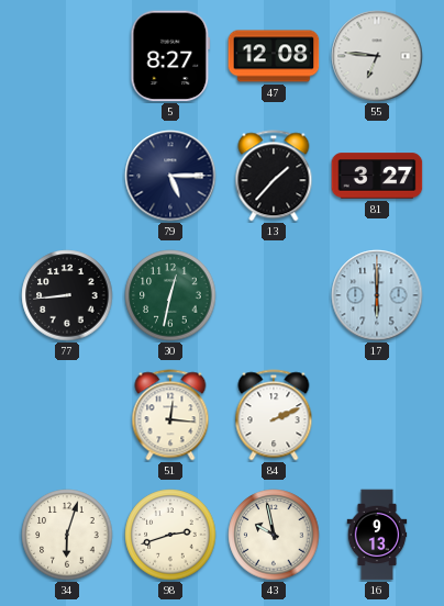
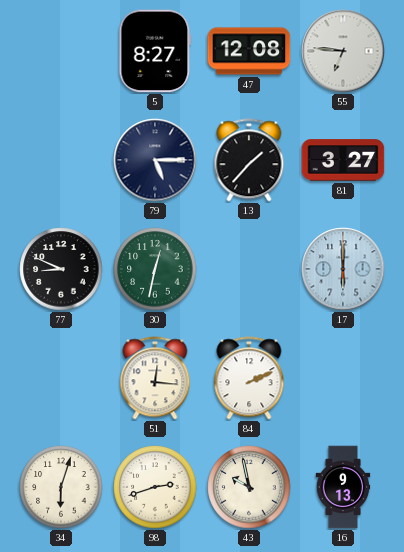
77: 8:44 -> 8:49
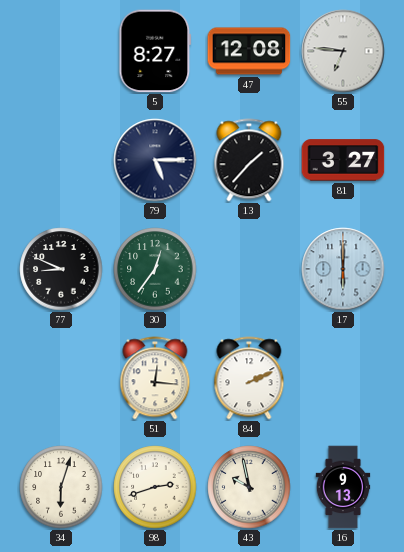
30: 12:32 -> 12:36
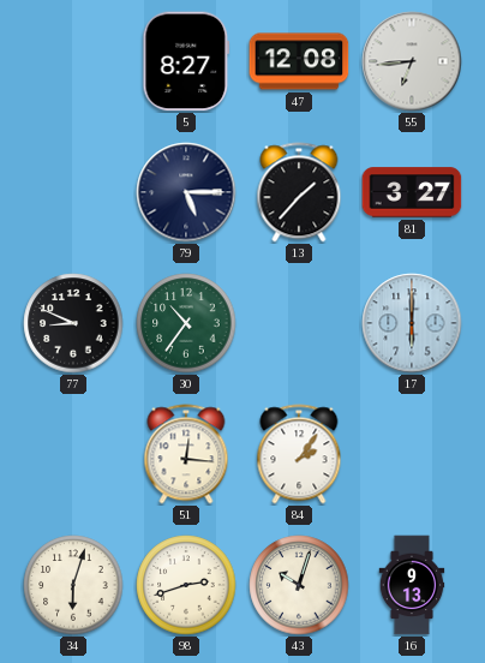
55: 6:46 -> 6:44
30: 12:36 -> 10:36
84: 2:11 -> 2:06
43: 9:58 -> 10:03
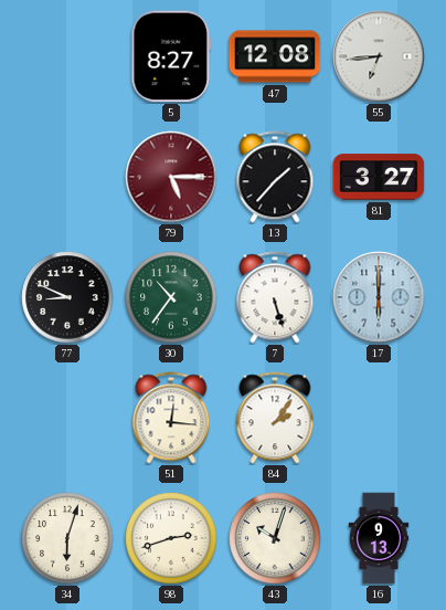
79 dial: navy -> burgundy
7: none -> 5:27
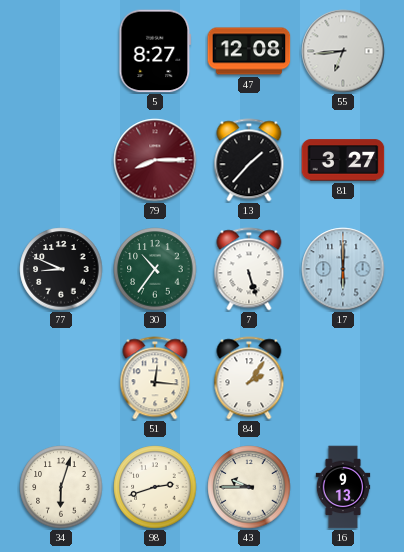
79: 5:15 -> 8:15
43: 10:03 -> 9:45
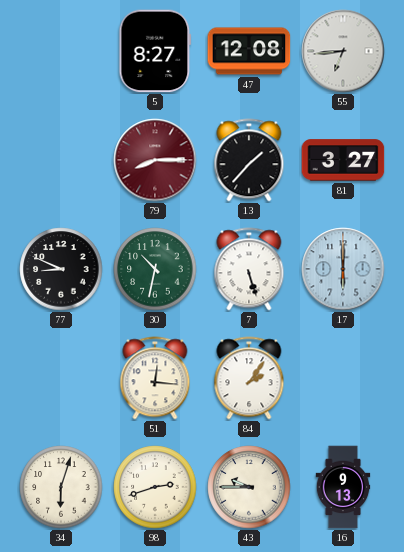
30: 10:36 -> 10:32
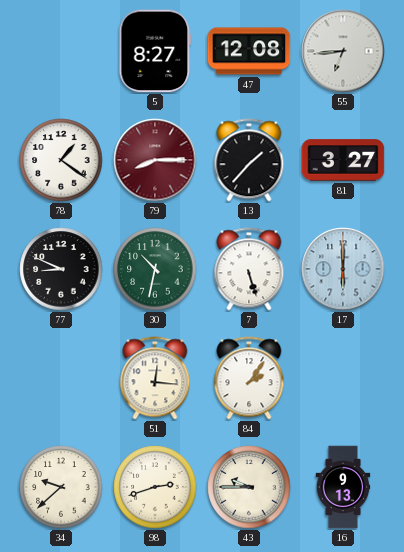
78: none -> 1:21
34: 6:03 -> 9:38
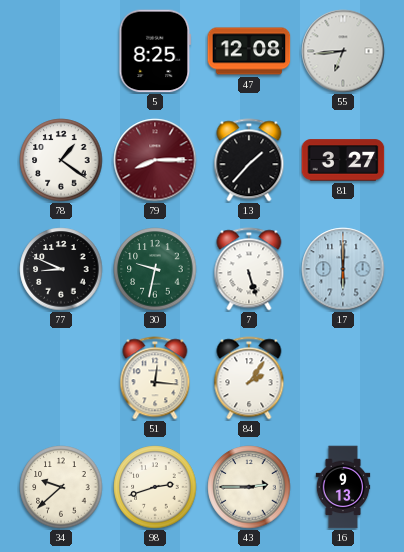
5: 8:27 -> 8:25
30: 10:32 -> 9:32
43: 9:45 -> 2:45
